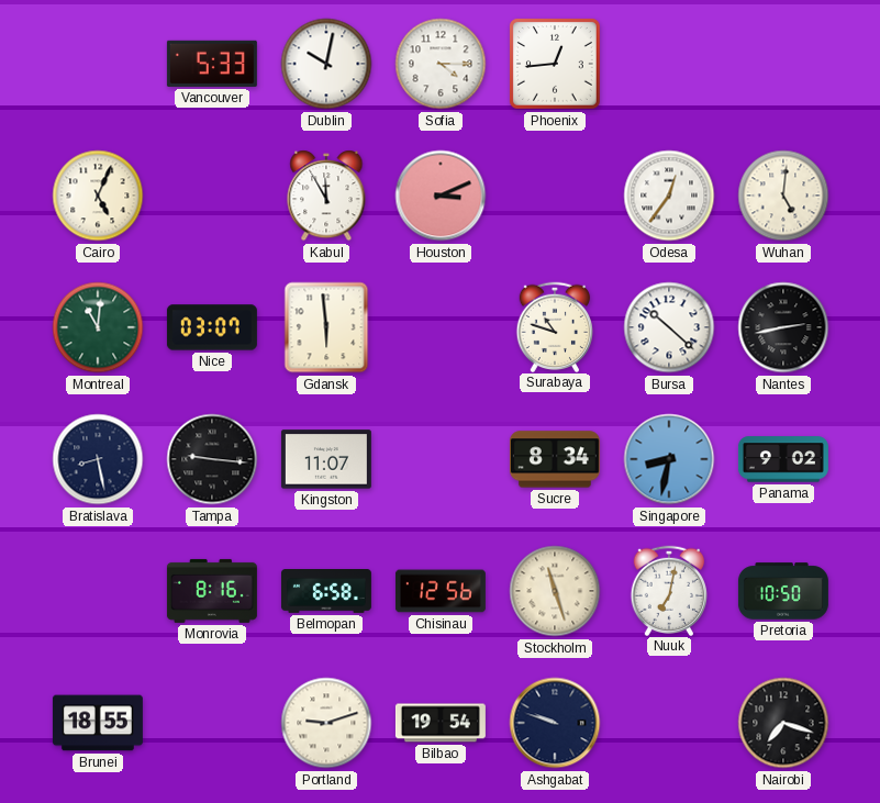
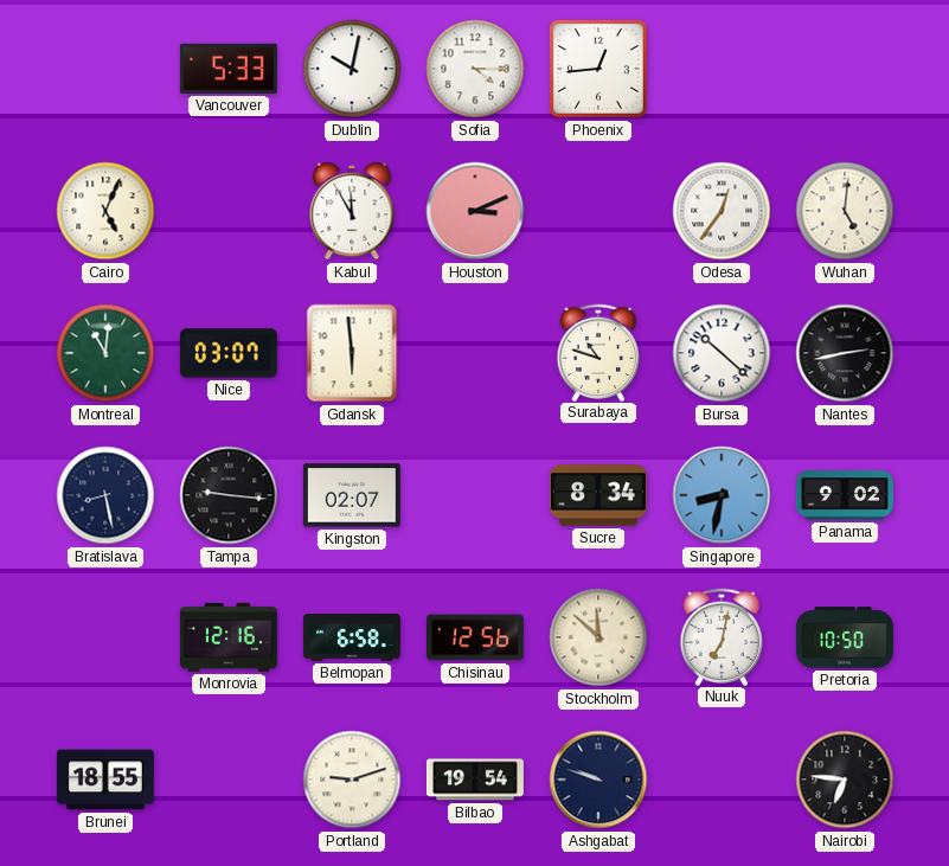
Kingston: 11:07 -> 02:07
Monrovia: 8:16 -> 12:16
Stockholm: 11:27 -> 11:52
Nairobi: 7:18 -> 6:46
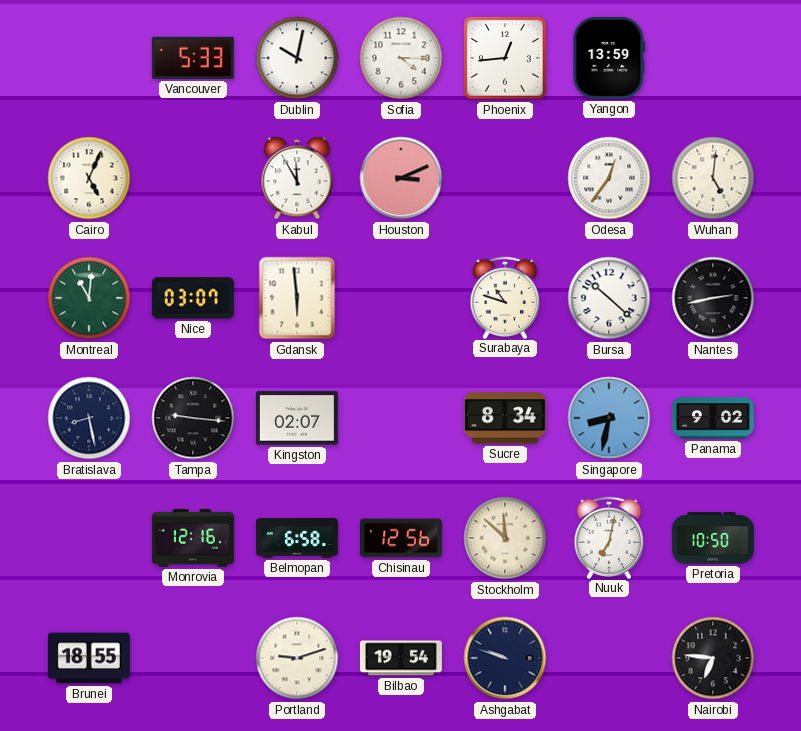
Yangon: none -> 13:59
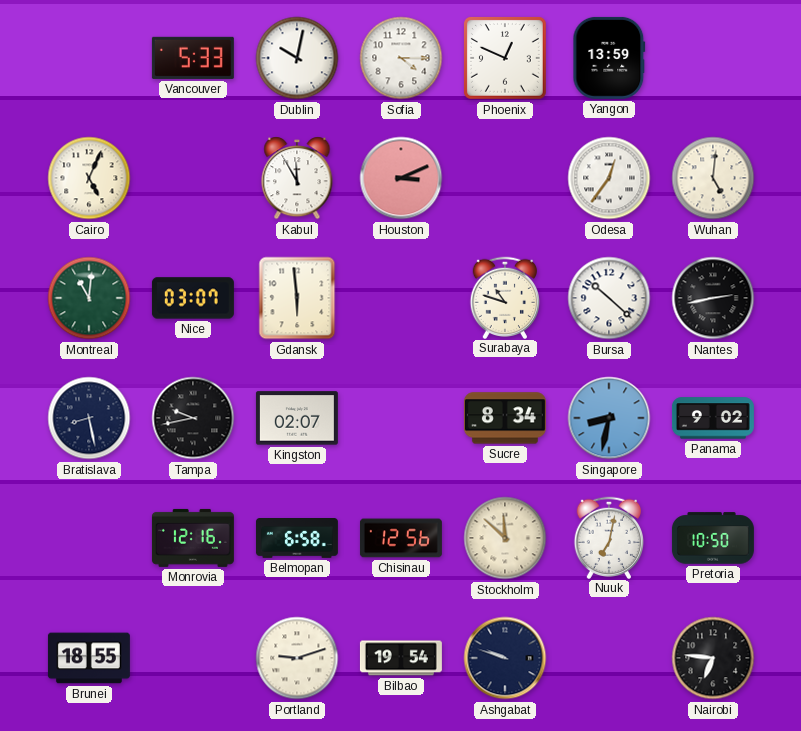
Phoenix: 12:44 -> 12:49
Tampa: 9:16 -> 9:43
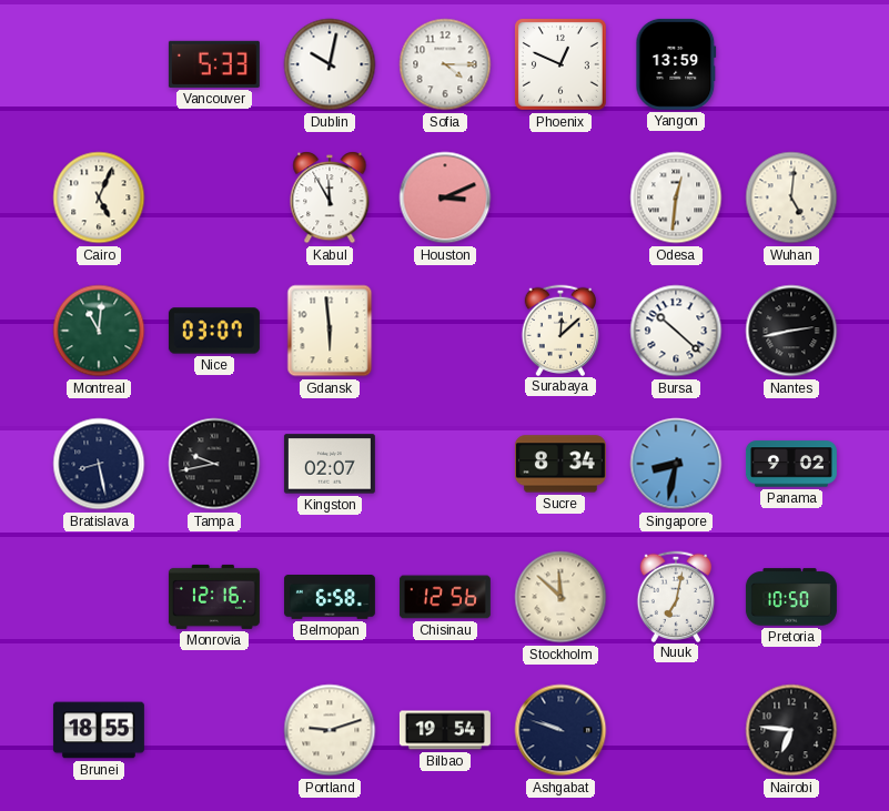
Odesa: 12:36 -> 12:31
Surabaya: 10:48 -> 12:08
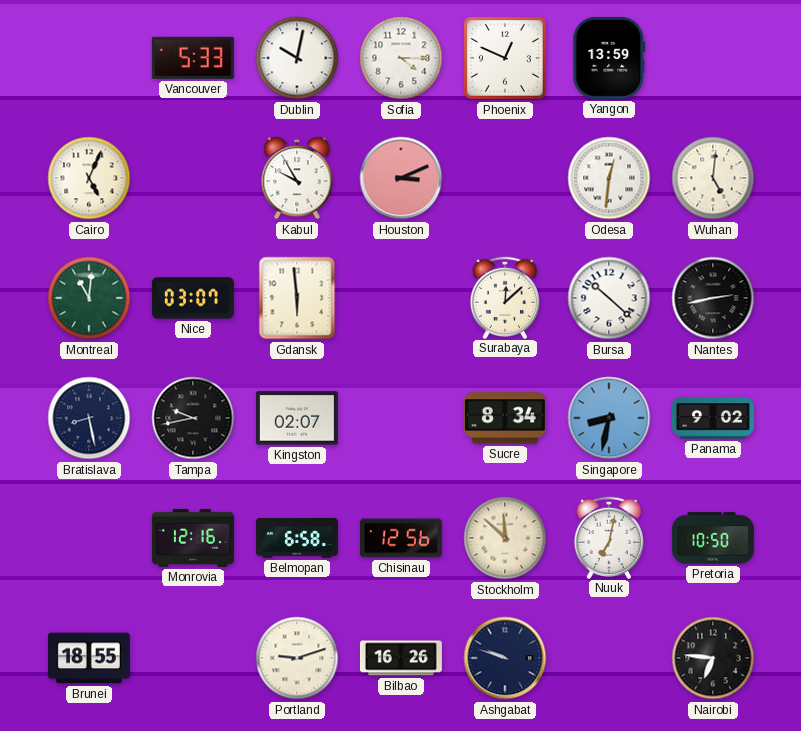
Kabul: 11:55 -> 9:55
Bilbao: 19:54 -> 16:26
